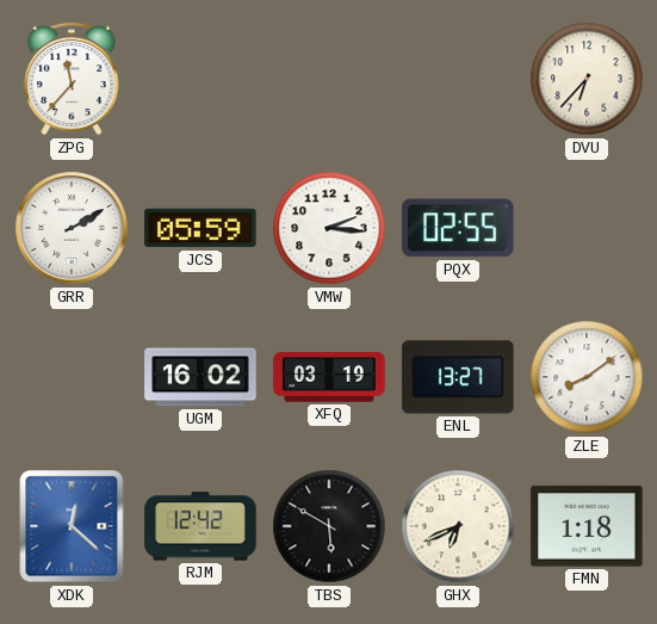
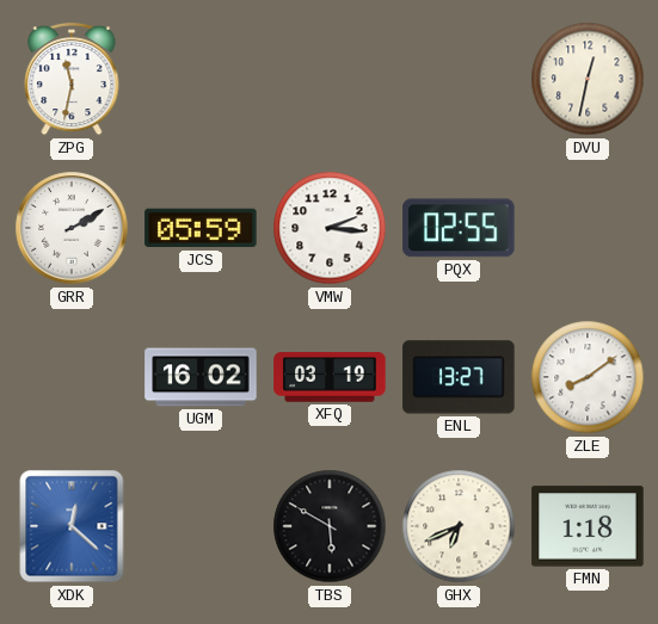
ZPG: 11:37 -> 11:32
DVU: 6:37 -> 12:32
RJM: 12:42 -> none
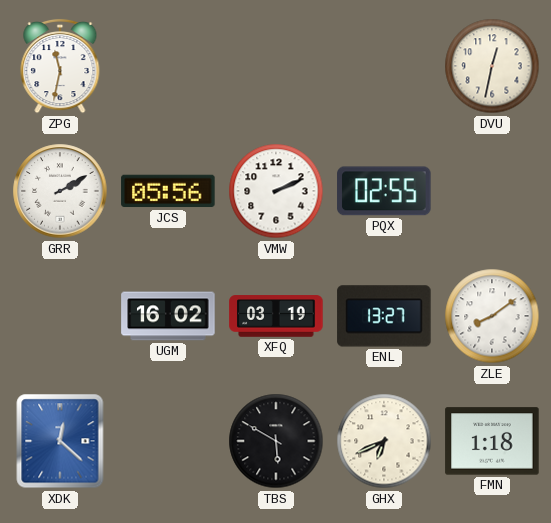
JCS: 05:59 -> 05:56
VMW: 2:16 -> 2:11
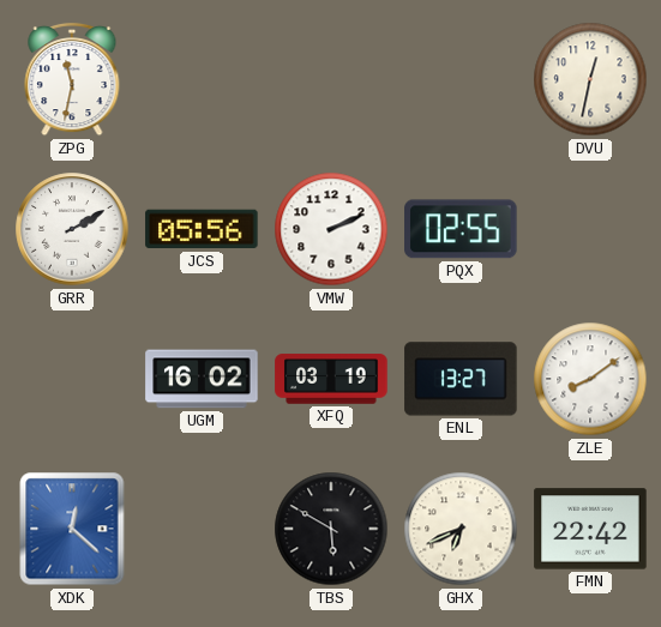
FMN: 1:18 -> 22:42
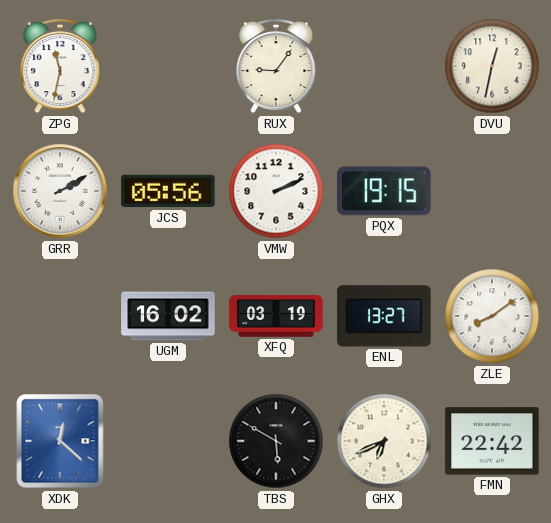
RUX: none -> 9:06
PQX: 02:55 -> 19:15
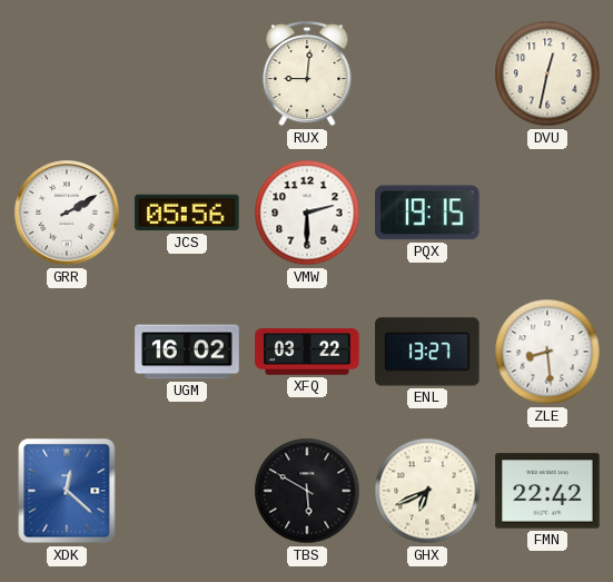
ZPG: 11:32 -> none
RUX: 9:06 -> 9:01
VMW: 2:11 -> 2:30
XFQ: 03:19 -> 03:22
ZLE: 8:09 -> 8:29
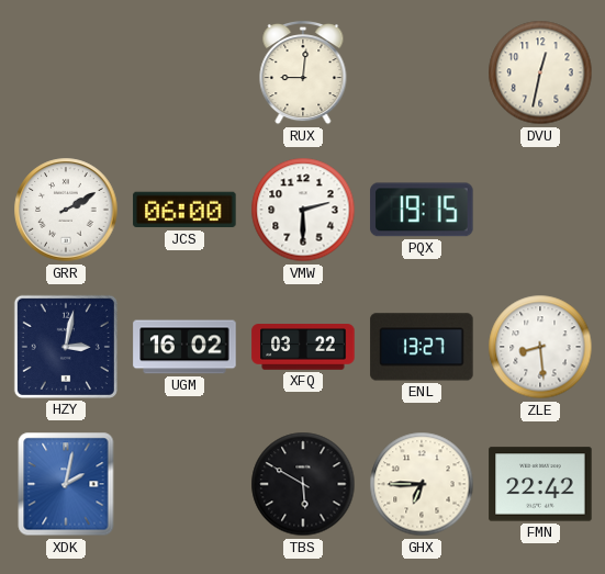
JCS: 05:56 -> 06:00
HZY: none -> 3:02
XDK: 12:22 -> 2:02
GHX: 6:41 -> 6:45
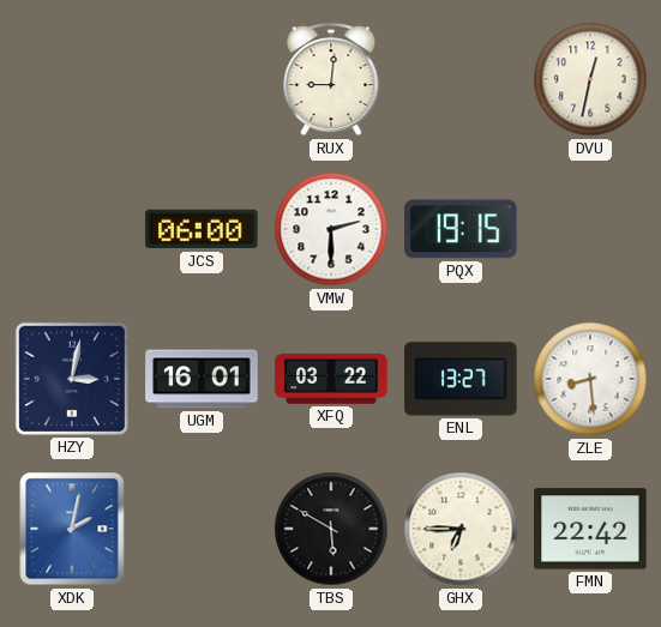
GRR: 2:10 -> none
UGM: 16:02 -> 16:01
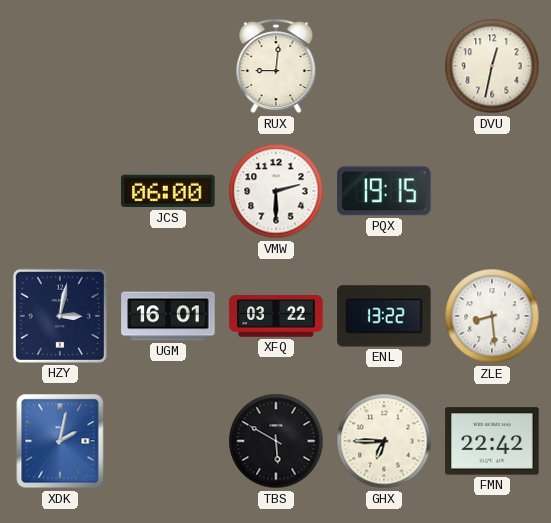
ENL: 13:27 -> 13:22
